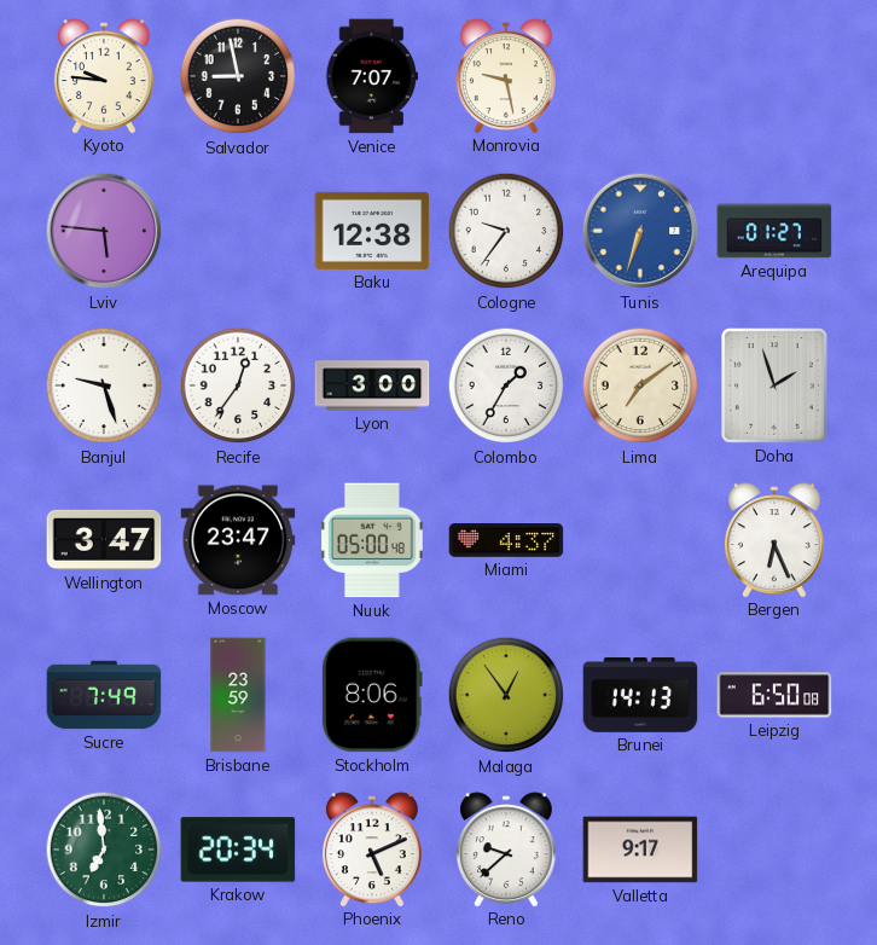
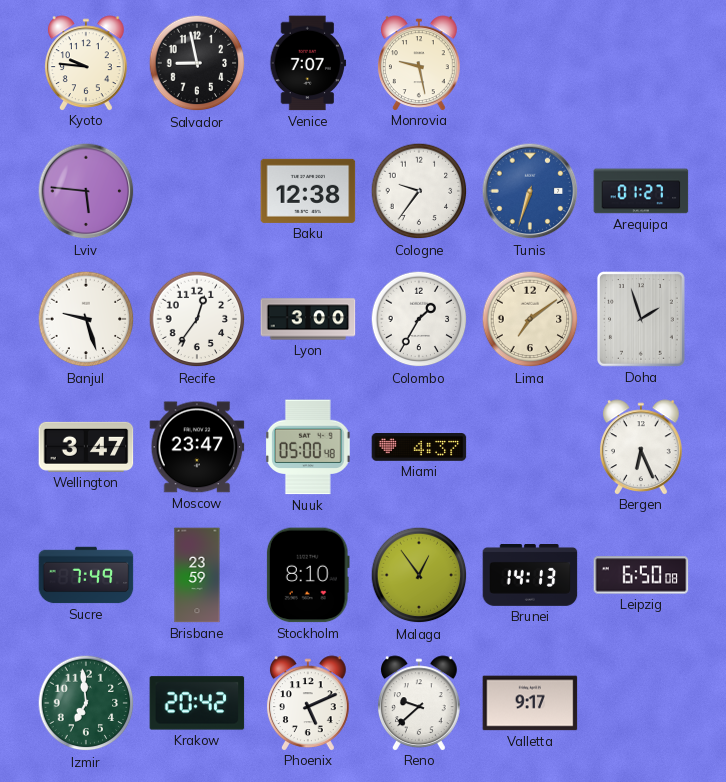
Stockholm: 8:06 -> 8:10
Krakow: 20:34 -> 20:42
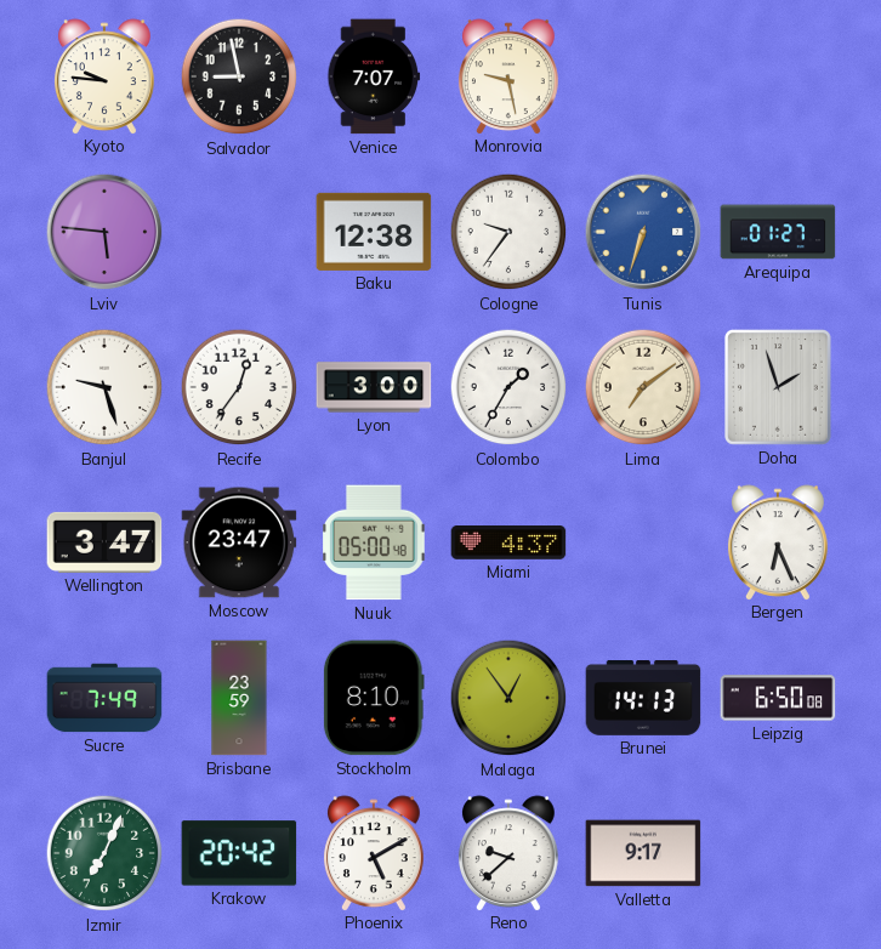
Izmir: 6:59 -> 7:04
Phoenix: 5:11 -> 5:10
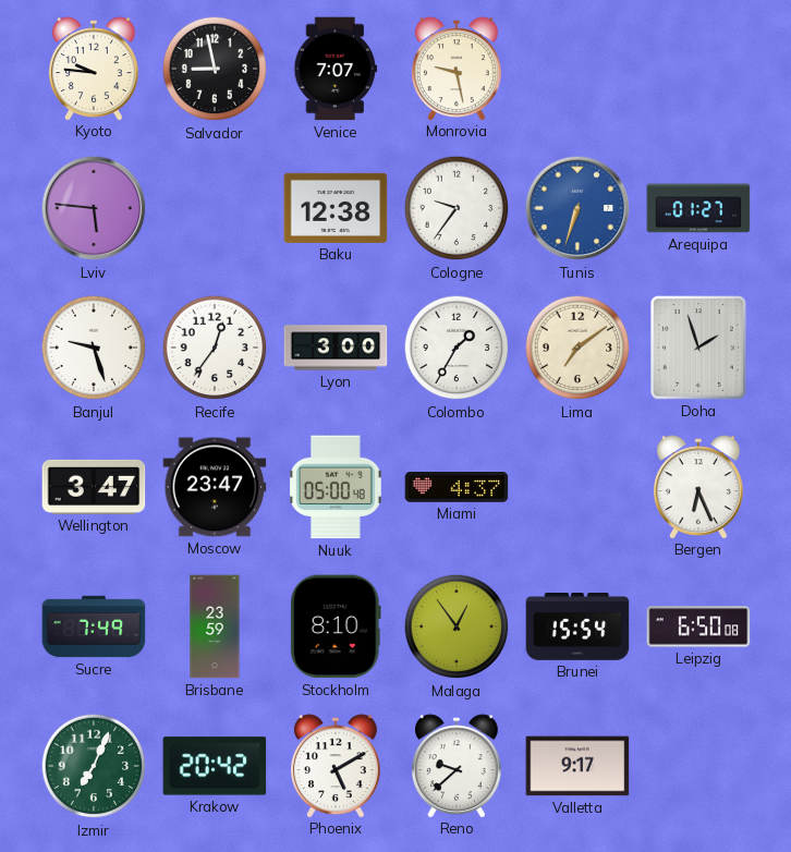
Brunei: 14:13 -> 15:54
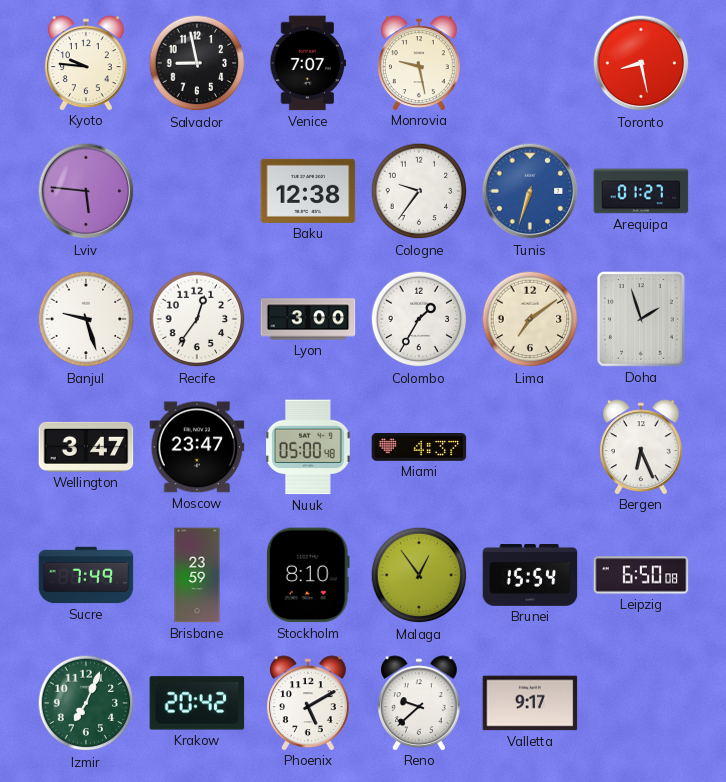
Toronto: none -> 8:28
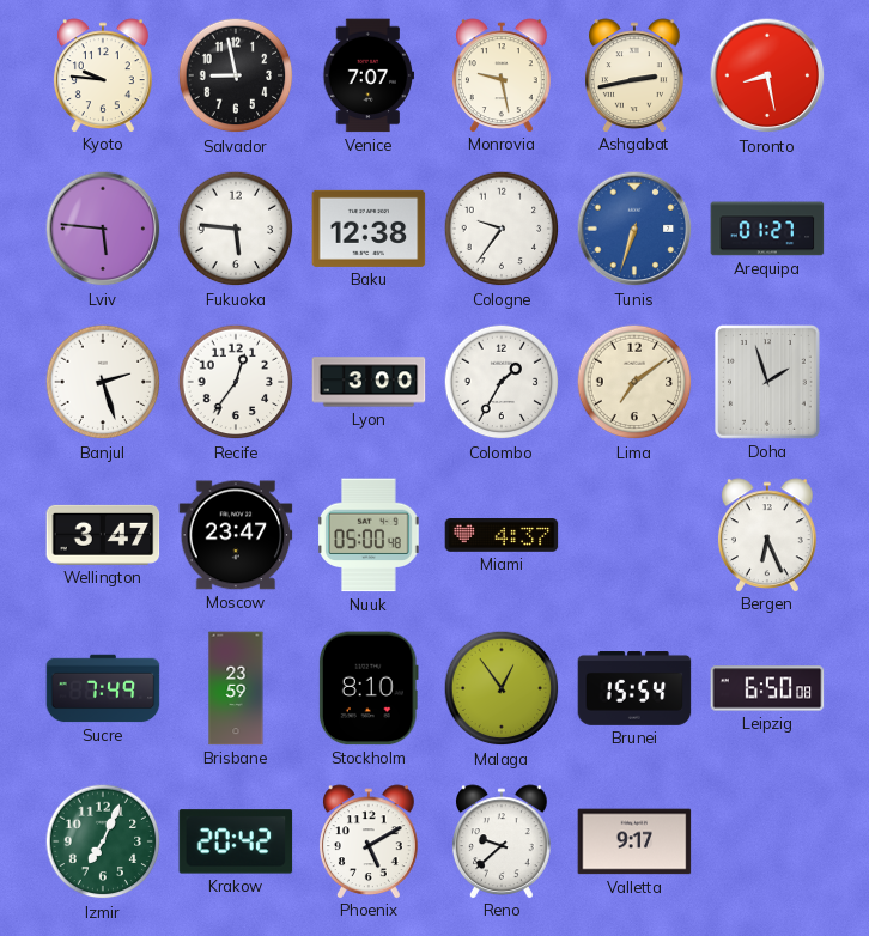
Ashgabat: none -> 2:43
Fukuoka: none -> 5:46
Banjul: 9:27 -> 2:27
